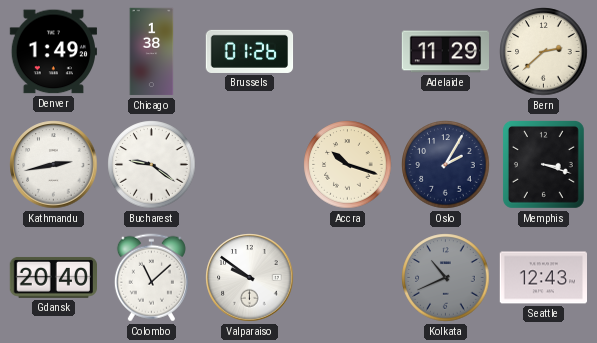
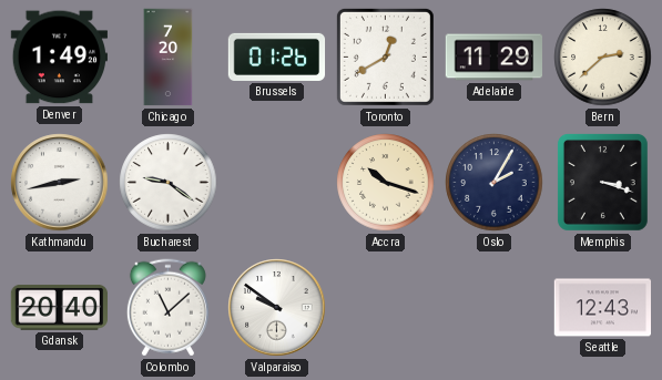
Chicago: 1:38 -> 7:20
Toronto: none -> 12:40
Kolkata: 10:41 -> none
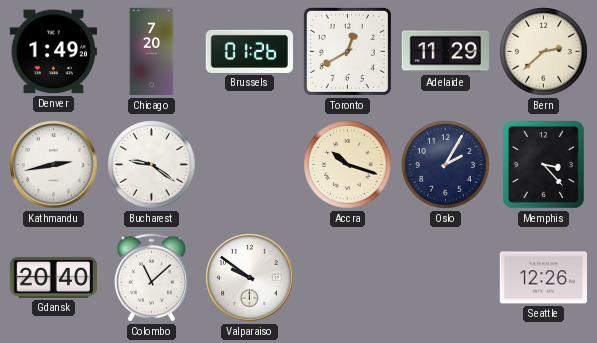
Memphis: 3:18 -> 3:23
Seattle: 12:43 -> 12:26
